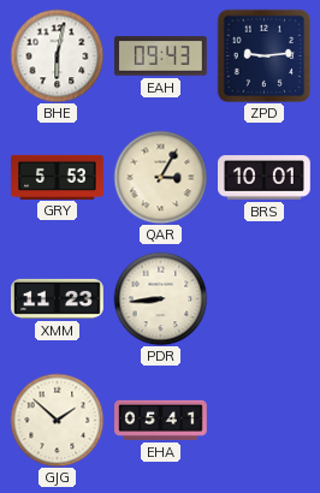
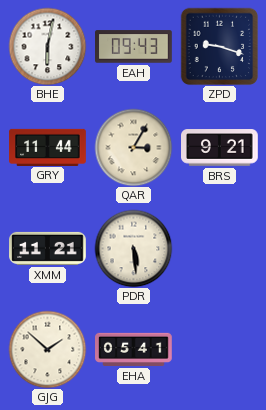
ZPD: 9:14 -> 9:18
GRY: 5:53 -> 11:44
BRS: 10:01 -> 9:21
XMM: 11:23 -> 11:21
PDR: 8:44 -> 5:29
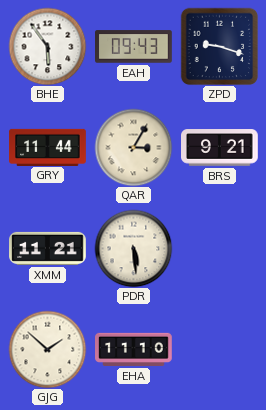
BHE: 6:02 -> 5:54
EHA: 05:41 -> 11:10
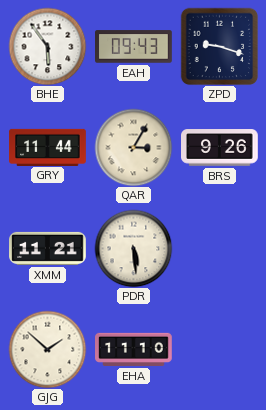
BRS: 9:21 -> 9:26
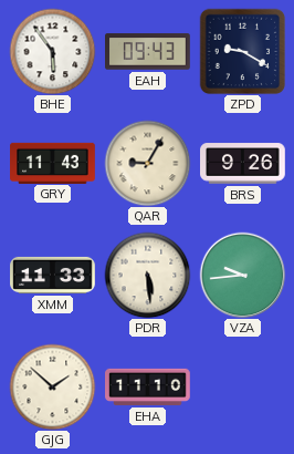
ZPD: 9:18 -> 9:20
GRY: 11:44 -> 11:43
QAR: 3:05 -> 9:05
XMM: 11:21 -> 11:33
VZA: none -> 9:44
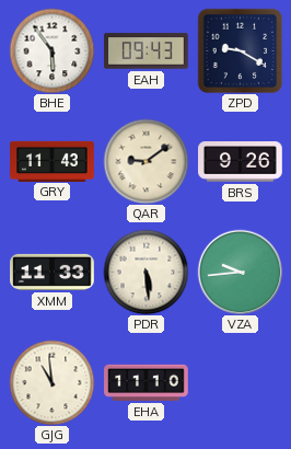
QAR: 9:05 -> 9:09
GJG: 1:52 -> 10:59
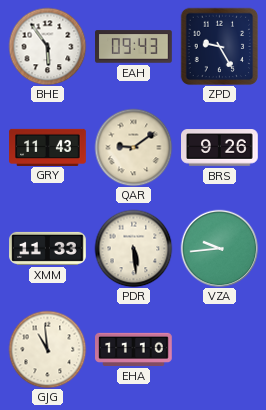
ZPD: 9:20 -> 9:25
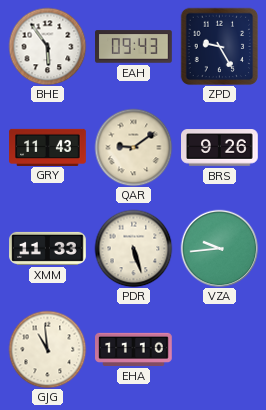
PDR: 5:29 -> 5:27
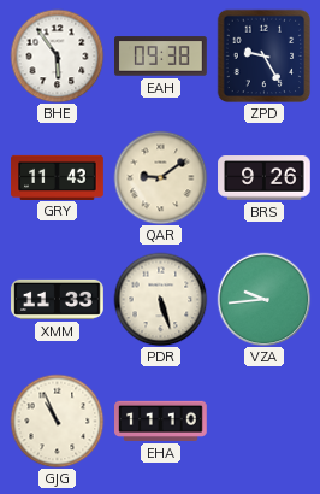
EAH: 09:43 -> 09:38
GJG: 10:59 -> 10:56
